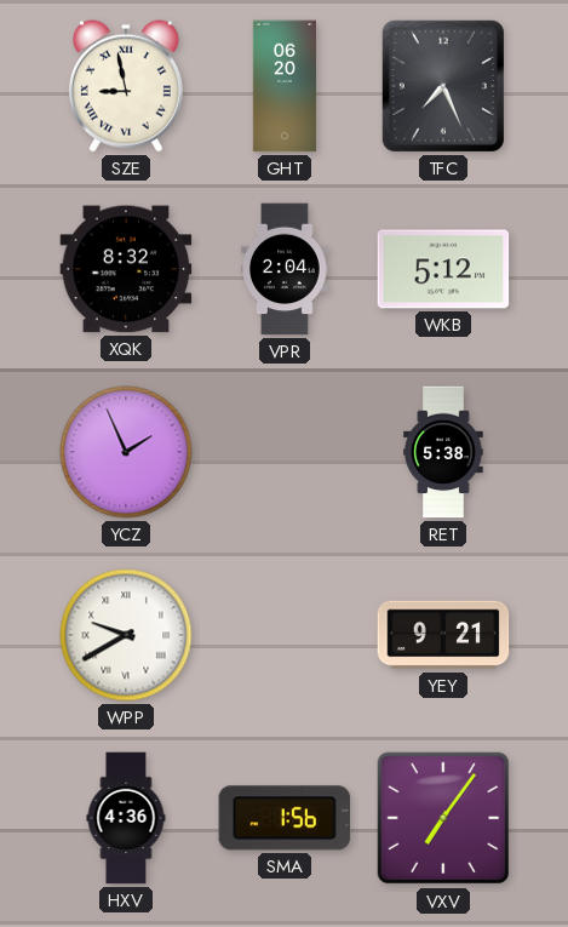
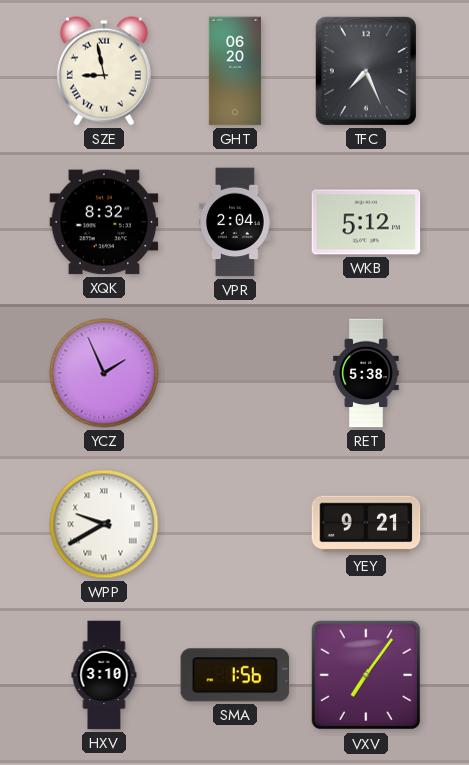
HXV: 4:36 -> 3:10
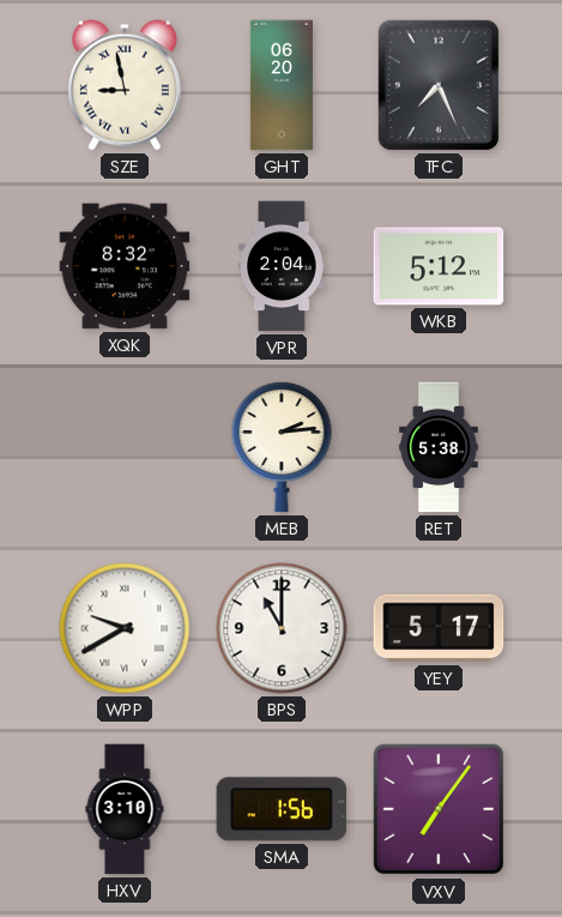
YCZ: 1:56 -> none
MEB: none -> 2:14
BPS: none -> 11:00
YEY: 9:21 -> 5:17
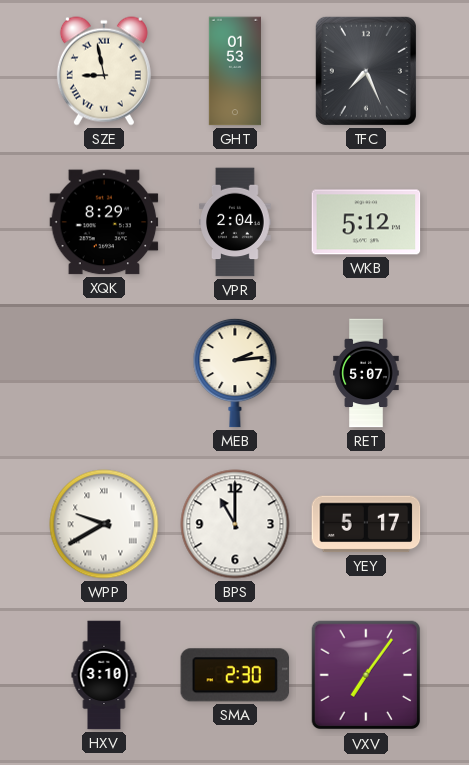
GHT: 06:20 -> 01:53
XQK: 8:32 -> 8:29
RET: 5:38 -> 5:07
SMA: 1:56 -> 2:30
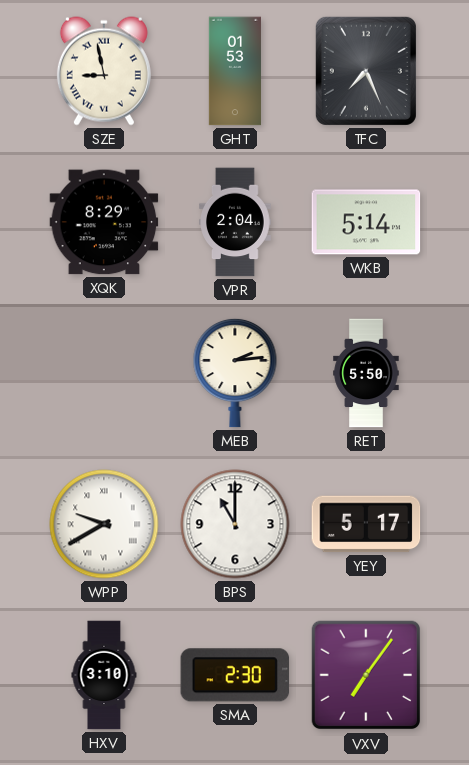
WKB: 5:12 -> 5:14
RET: 5:07 -> 5:50
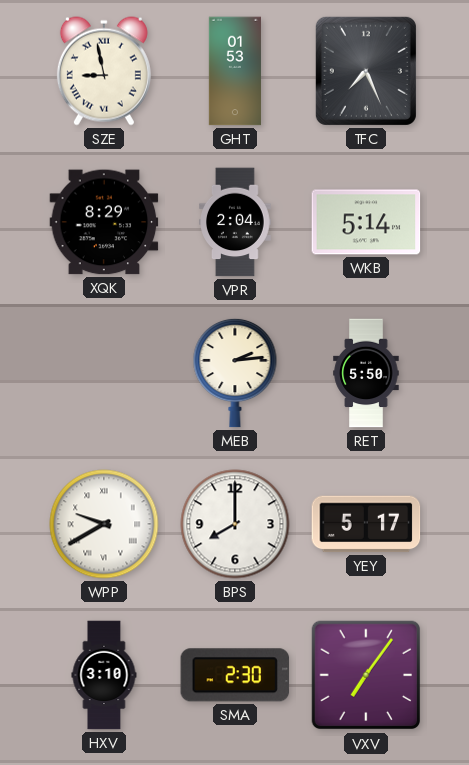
BPS: 11:00 -> 8:00
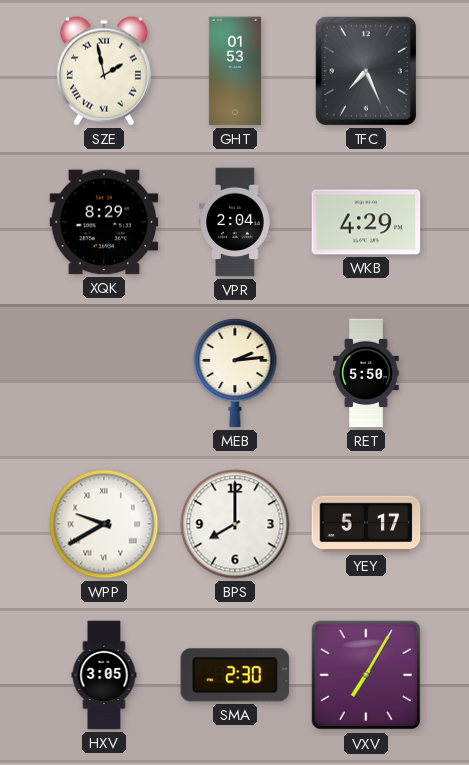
SZE: 8:58 -> 1:58
WKB: 5:14 -> 4:29
HXV: 3:10 -> 3:05
VXV: 7:06 -> 7:05
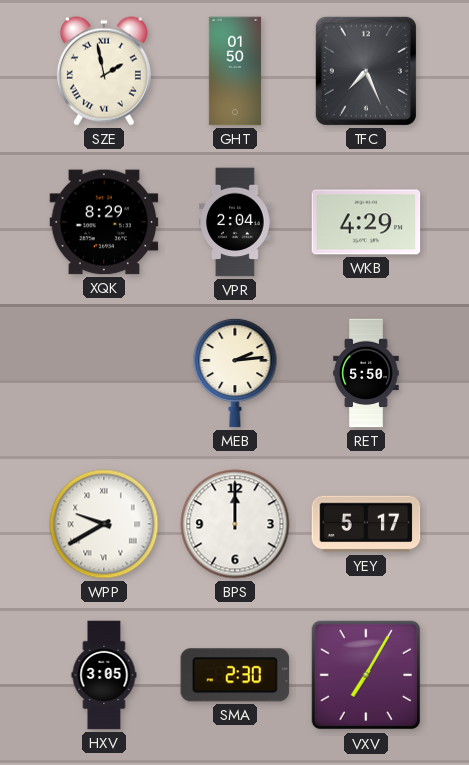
GHT: 01:53 -> 01:50
BPS: 8:00 -> 12:00
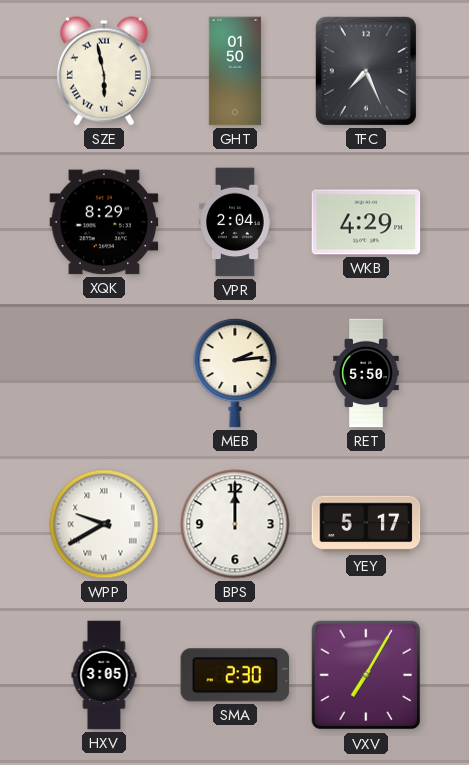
SZE: 1:58 -> 5:58
